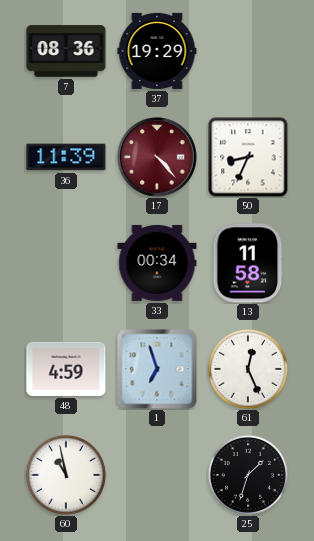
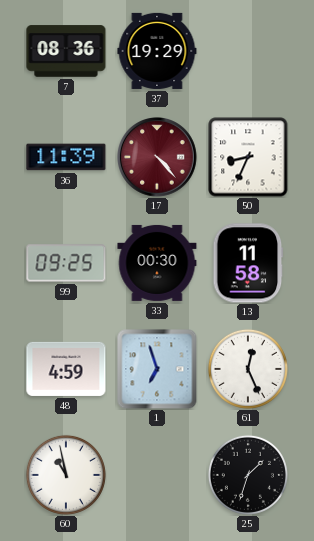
99: none -> 09:25
33: 00:34 -> 00:30
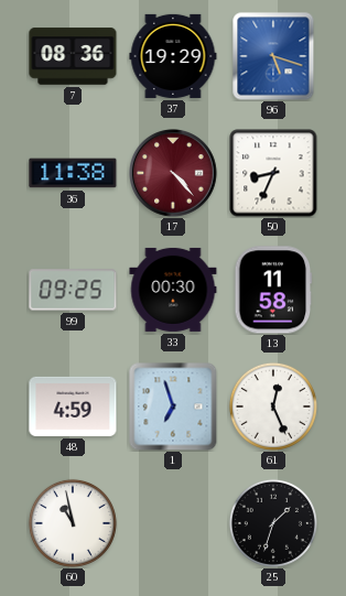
96: none -> 5:18
36: 11:39 -> 11:38
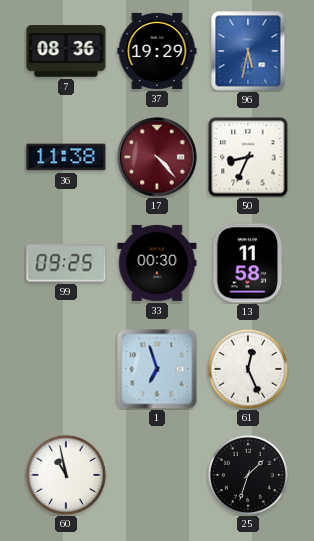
96: 5:18 -> 5:32
48: 4:59 -> none
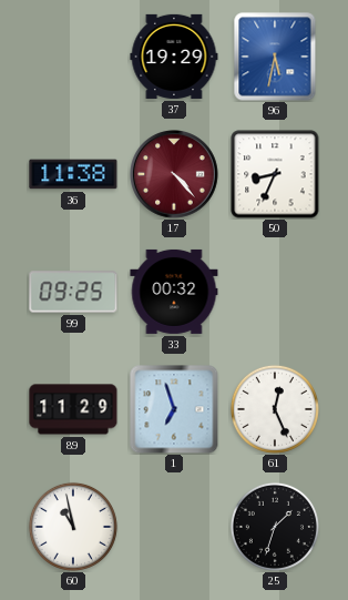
7: 08:36 -> none
33: 00:30 -> 00:32
13: 11:58 -> none
89: none -> 11:29
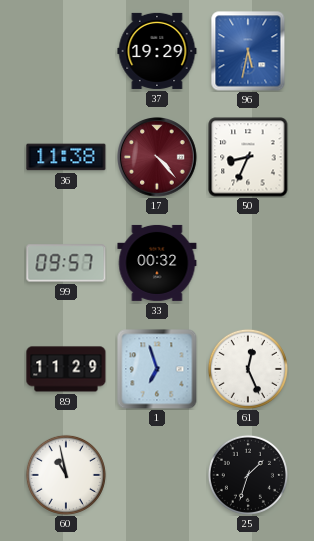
99: 09:25 -> 09:57
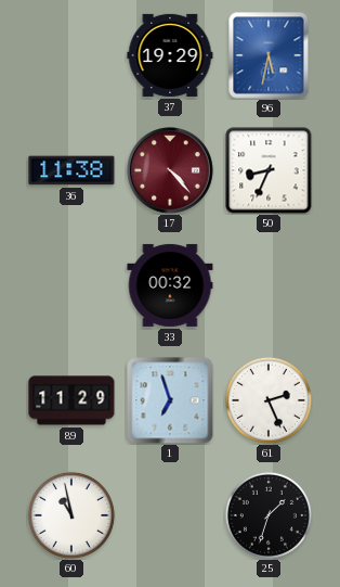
99: 09:57 -> none
61: 12:26 -> 2:26
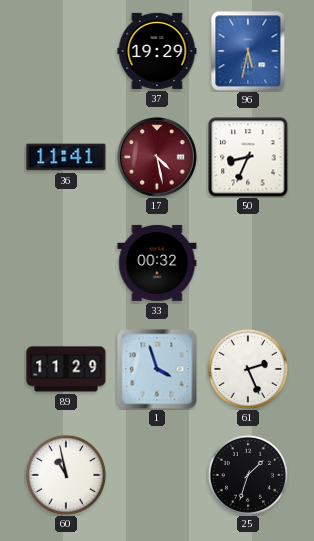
36: 11:38 -> 11:41
17: 4:23 -> 4:28
1: 6:57 -> 3:57
